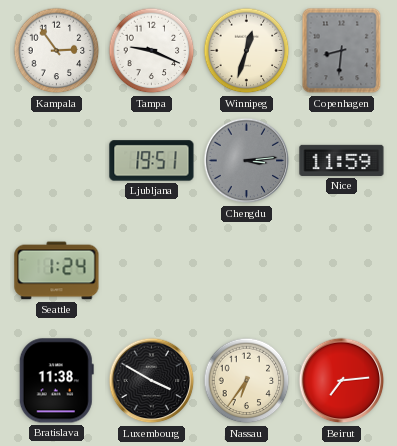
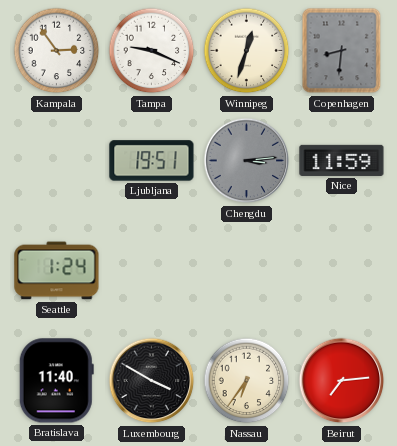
Bratislava: 11:38 -> 11:40
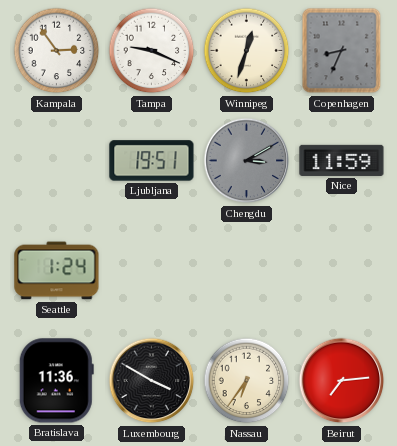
Copenhagen: 8:31 -> 8:34
Chengdu: 3:14 -> 3:10
Bratislava: 11:40 -> 11:36
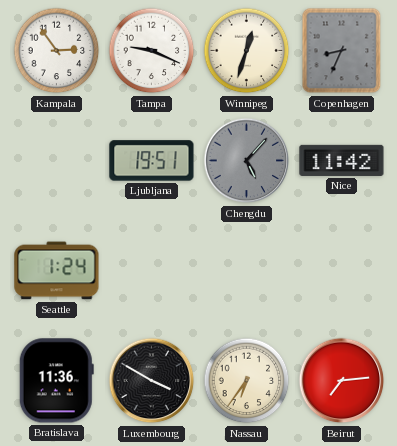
Chengdu: 3:10 -> 5:07
Nice: 11:59 -> 11:42
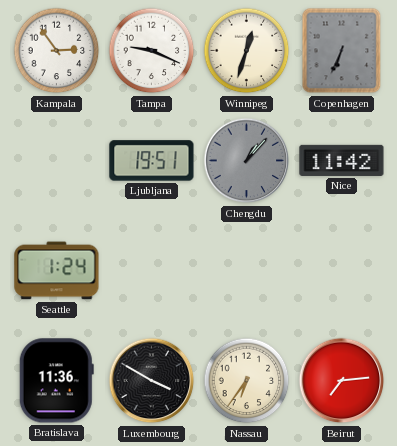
Copenhagen: 8:34 -> 6:34
Chengdu: 5:07 -> 1:07
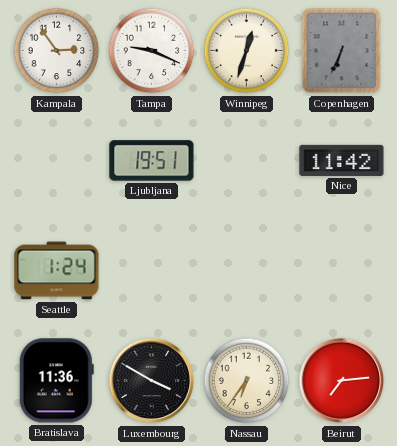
Chengdu: 1:07 -> none
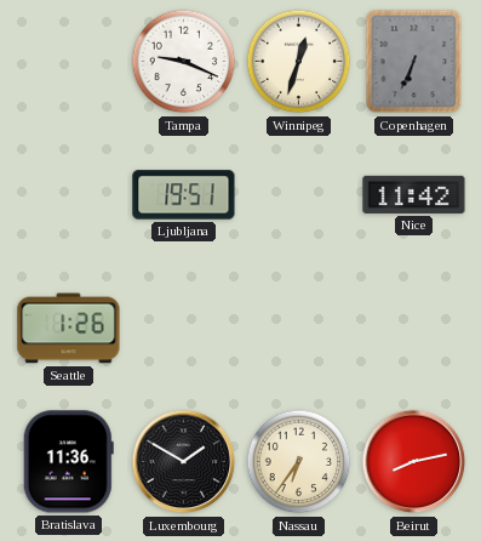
Kampala: 2:54 -> none
Seattle: 1:24 -> 1:26
Luxembourg: 3:50 -> 1:50
Beirut: 7:14 -> 8:13
